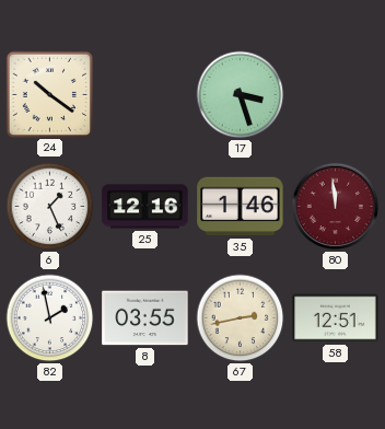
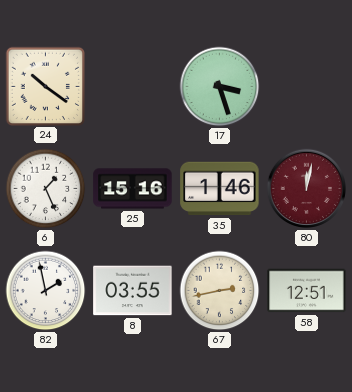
25: 12:16 -> 15:16
80: 11:59 -> 12:02
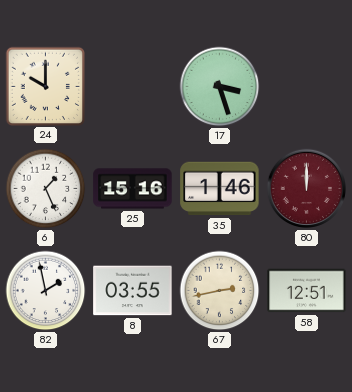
24: 10:21 -> 10:00
80: 12:02 -> 12:00
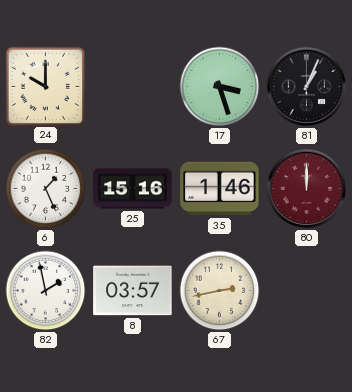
81: none -> 1:04
8: 03:55 -> 03:57
58: 12:51 -> none
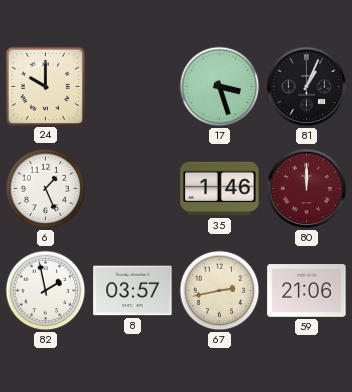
25: 15:16 -> none
59: none -> 21:06
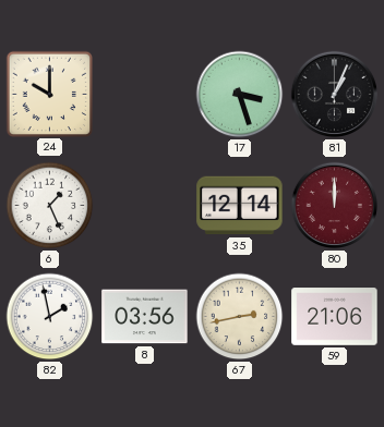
35: 1:46 -> 12:14
8: 03:57 -> 03:56
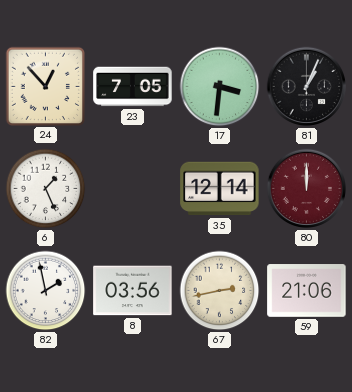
24: 10:00 -> 12:53
23: none -> 7:05
17: 3:27 -> 3:31
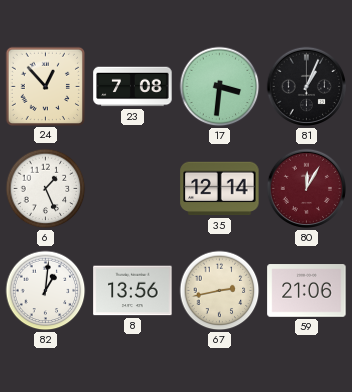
23: 7:05 -> 7:08
80: 12:00 -> 12:05
82: 1:58 -> 1:01
8: 03:56 -> 13:56
